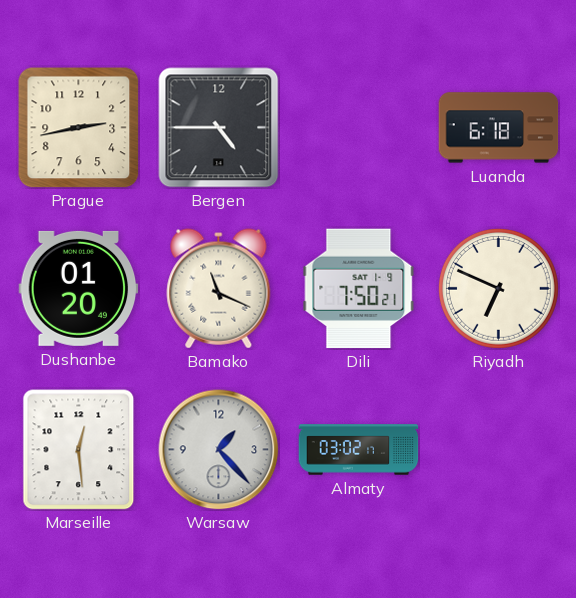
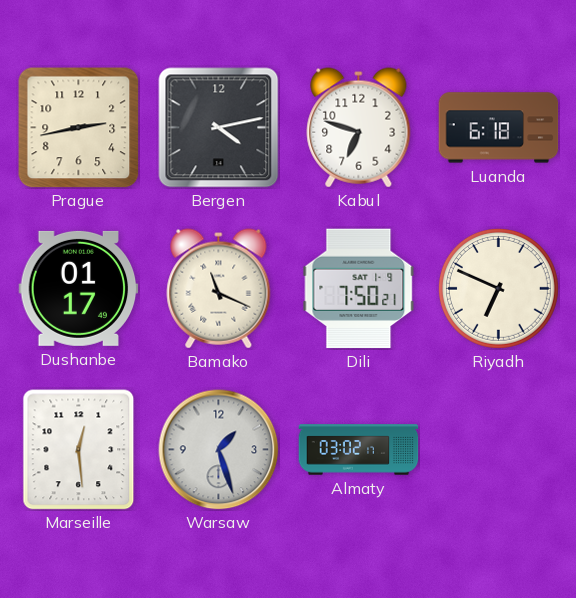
Bergen: 4:45 -> 4:13
Kabul: none -> 6:48
Dushanbe: 01:20 -> 01:17
Warsaw: 1:23 -> 1:27
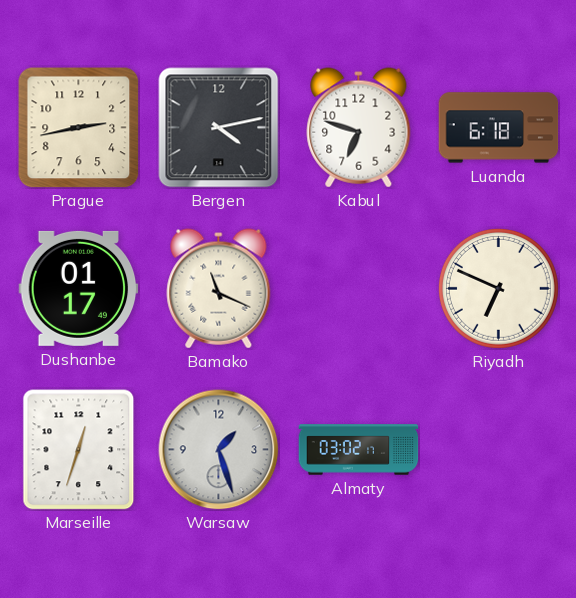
Dili: 7:50 -> none
Marseille: 12:29 -> 12:33
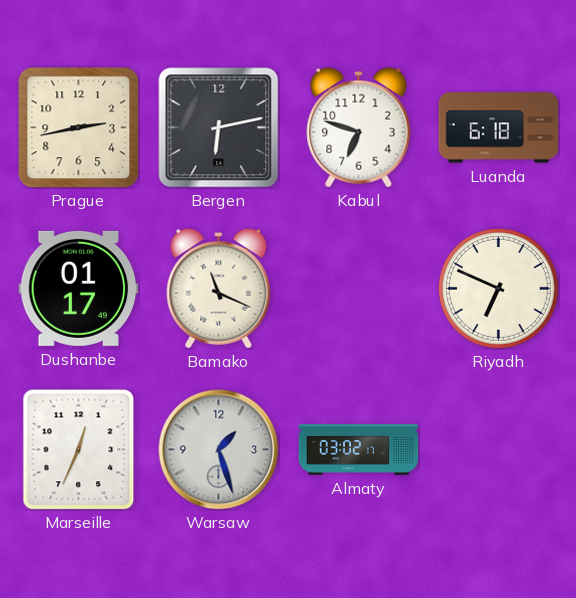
Bergen: 4:13 -> 6:13
Marseille: 12:33 -> 12:34
